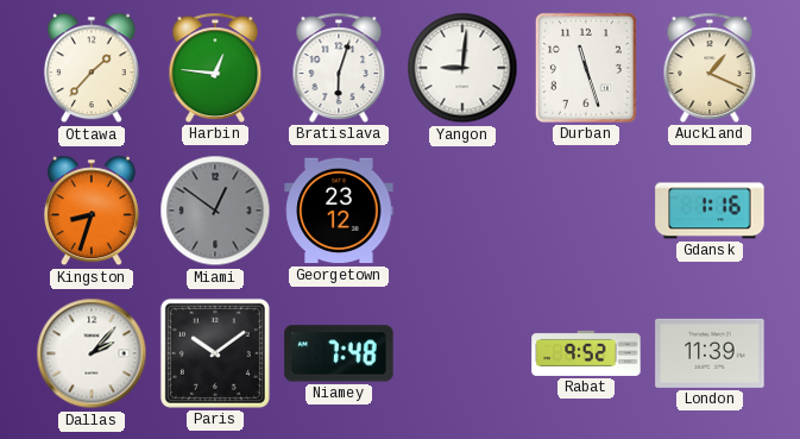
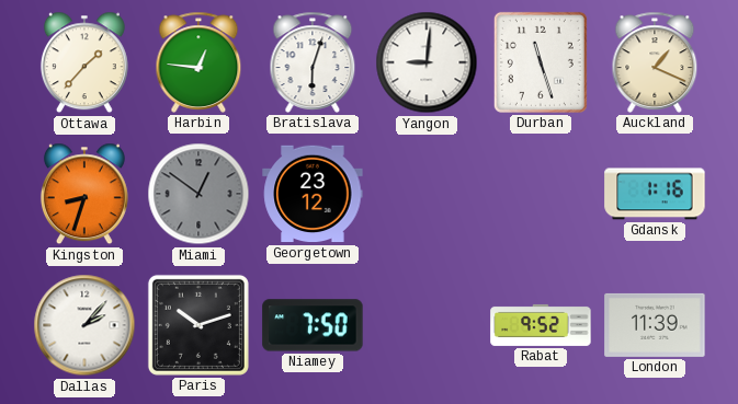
Paris: 10:09 -> 10:12
Niamey: 7:48 -> 7:50
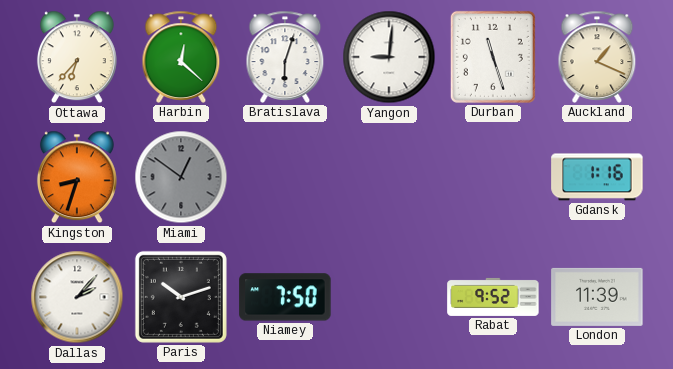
Ottawa: 1:37 -> 6:37
Harbin: 12:46 -> 12:22
Georgetown: 23:12 -> none
